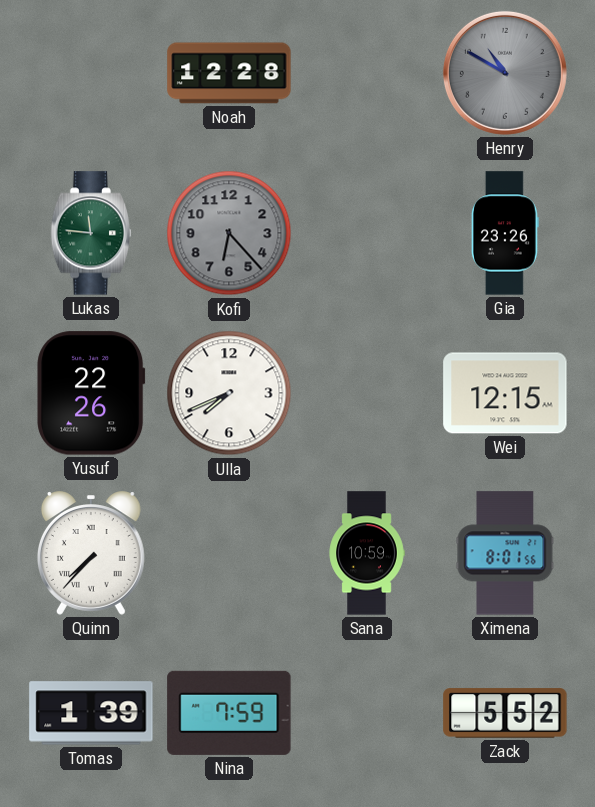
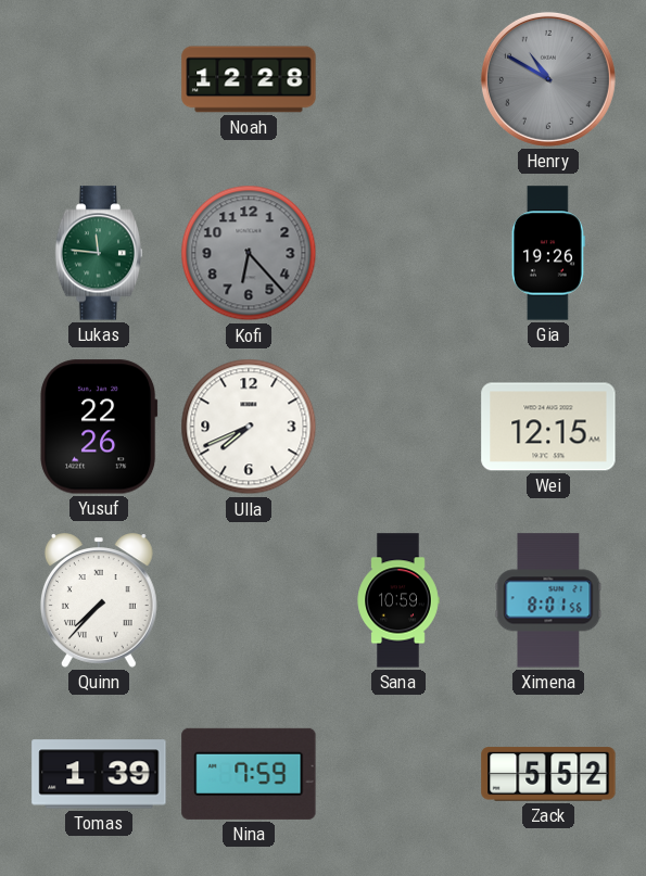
Gia: 23:26 -> 19:26
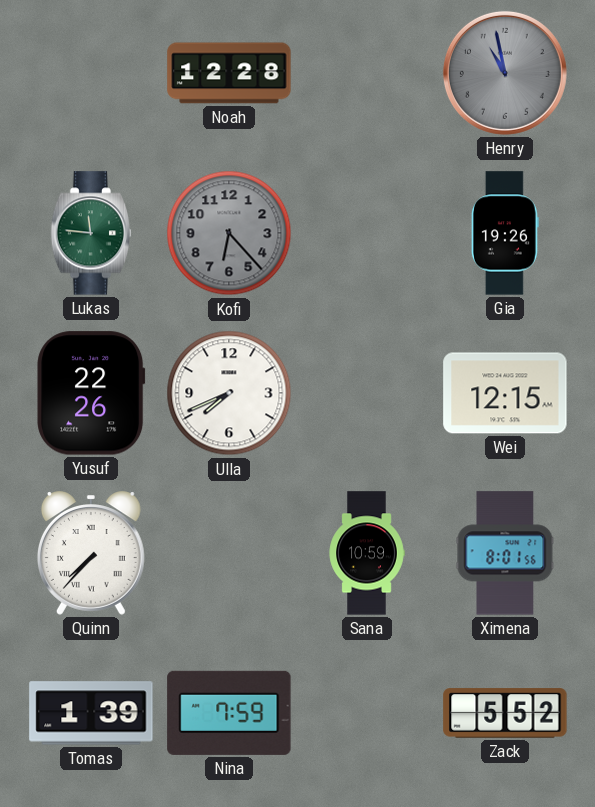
Henry: 10:50 -> 10:58
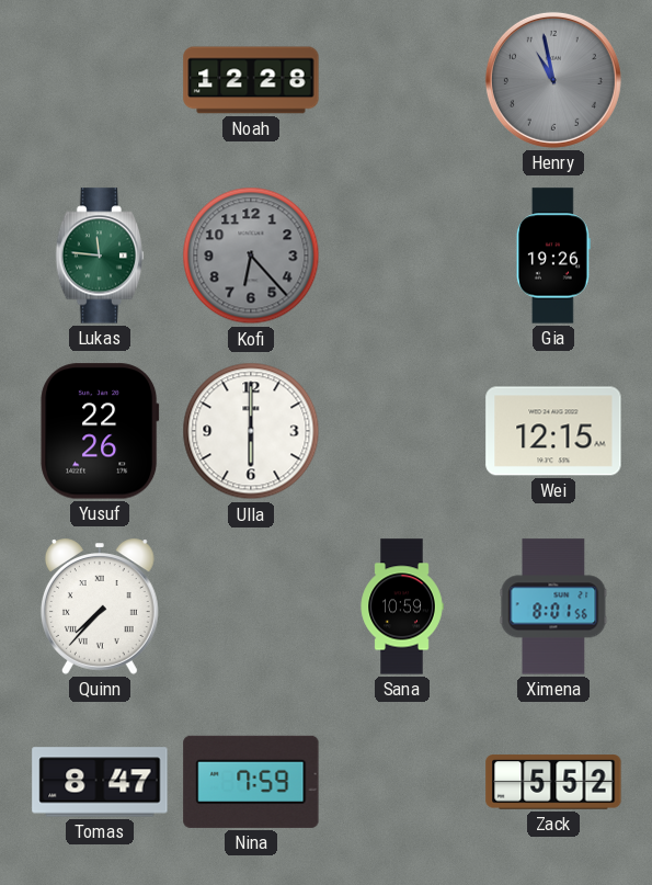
Ulla: 7:41 -> 6:00
Tomas: 1:39 -> 8:47
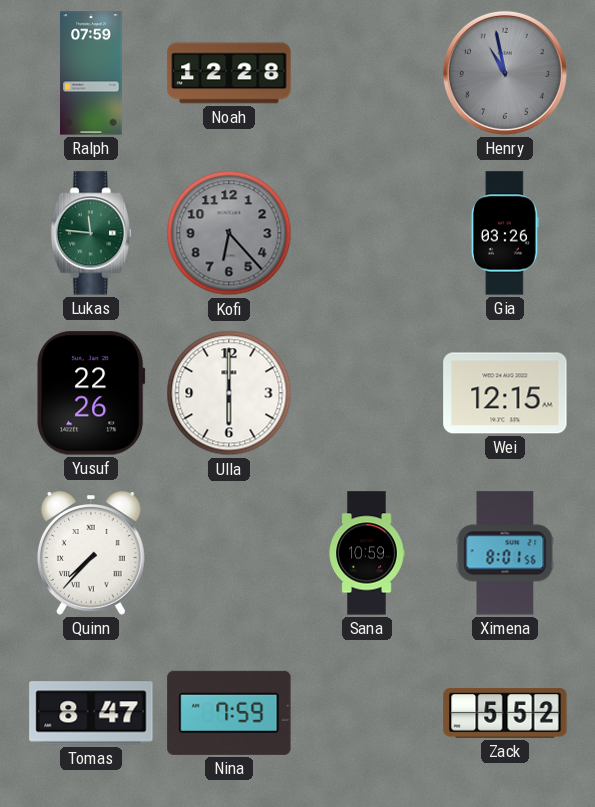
Ralph: none -> 07:59
Gia: 19:26 -> 03:26
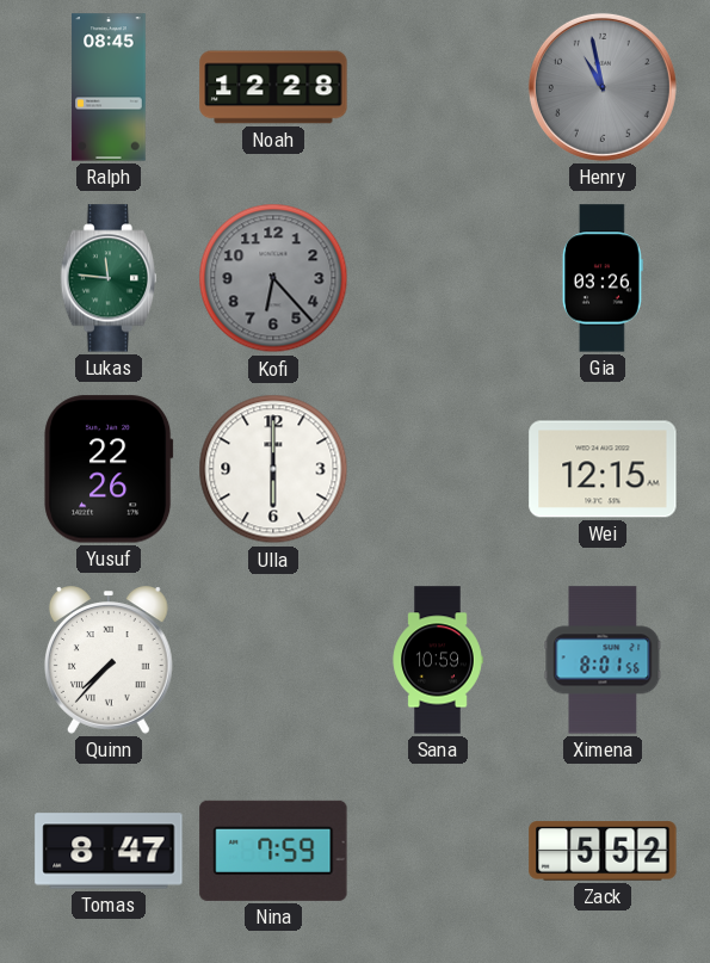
Ralph: 07:59 -> 08:45
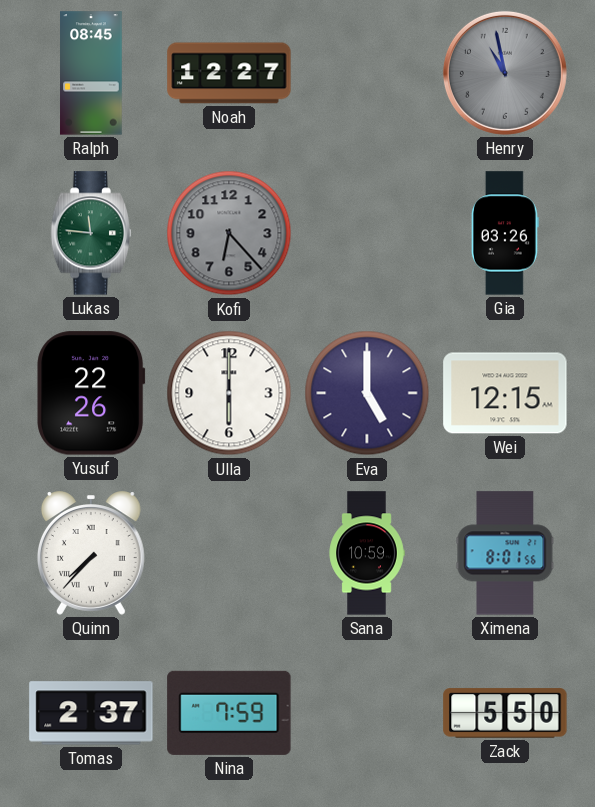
Noah: 12:28 -> 12:27
Eva: none -> 5:00
Tomas: 8:47 -> 2:37
Zack: 5:52 -> 5:50
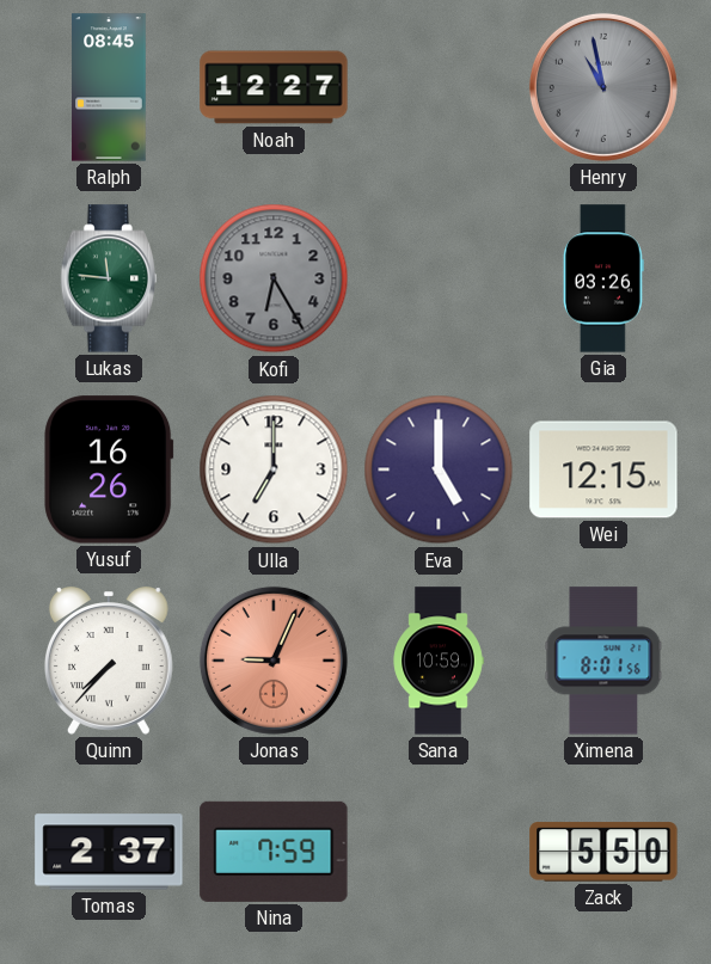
Kofi: 6:23 -> 6:25
Yusuf: 22:26 -> 16:26
Ulla: 6:00 -> 7:00
Jonas: none -> 9:04
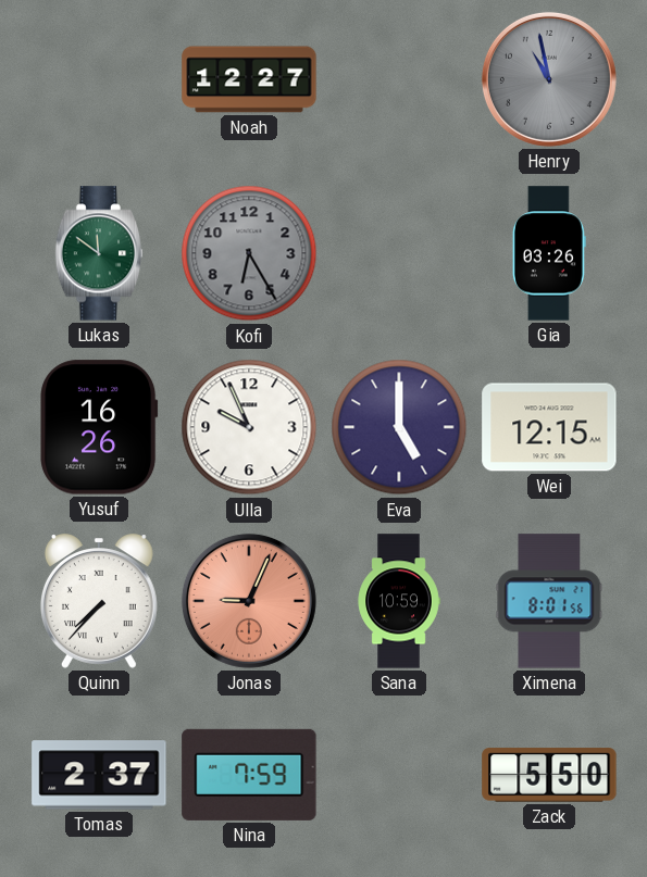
Ralph: 08:45 -> none
Lukas: 11:46 -> 11:51
Ulla: 7:00 -> 9:56
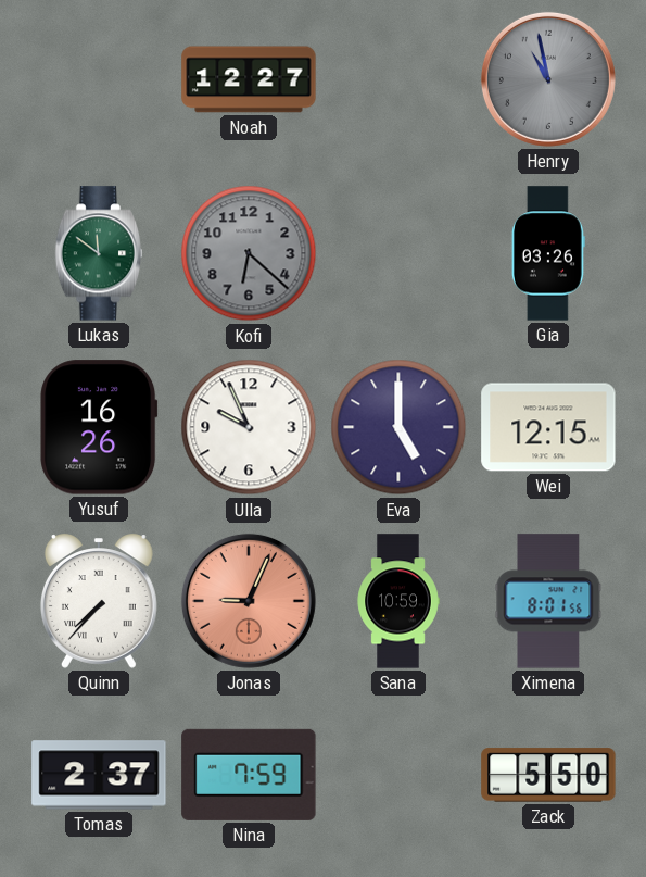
Kofi: 6:25 -> 6:22
